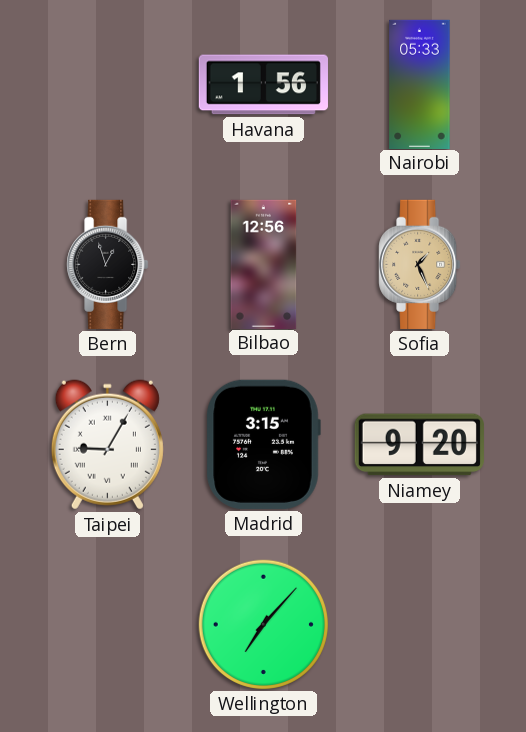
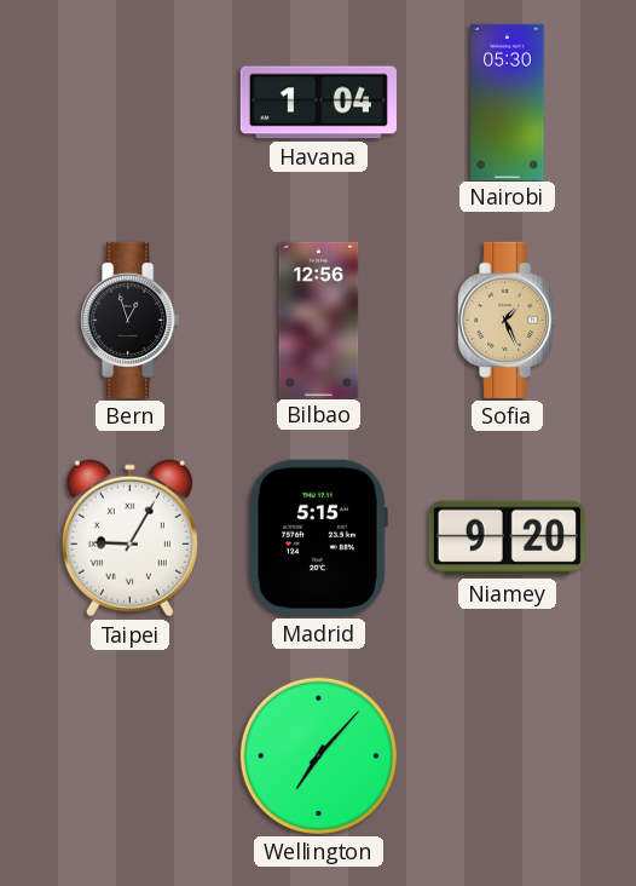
Havana: 1:56 -> 1:04
Nairobi: 05:33 -> 05:30
Madrid: 3:15 -> 5:15
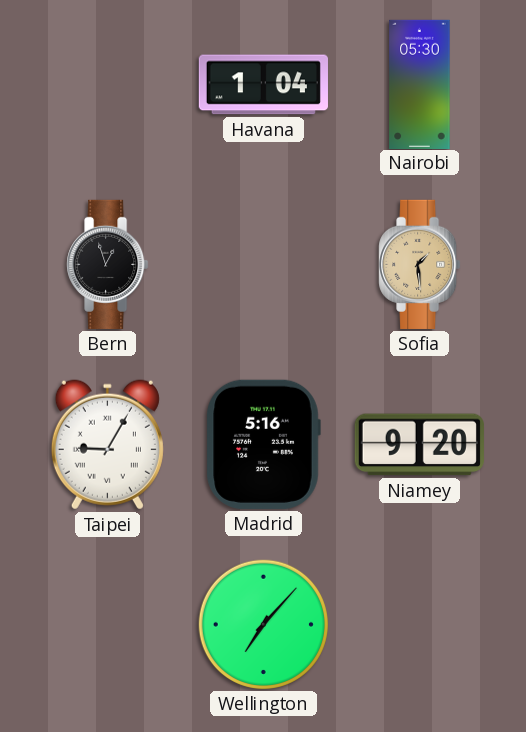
Bilbao: 12:56 -> none
Sofia: 1:26 -> 1:29
Madrid: 5:15 -> 5:16
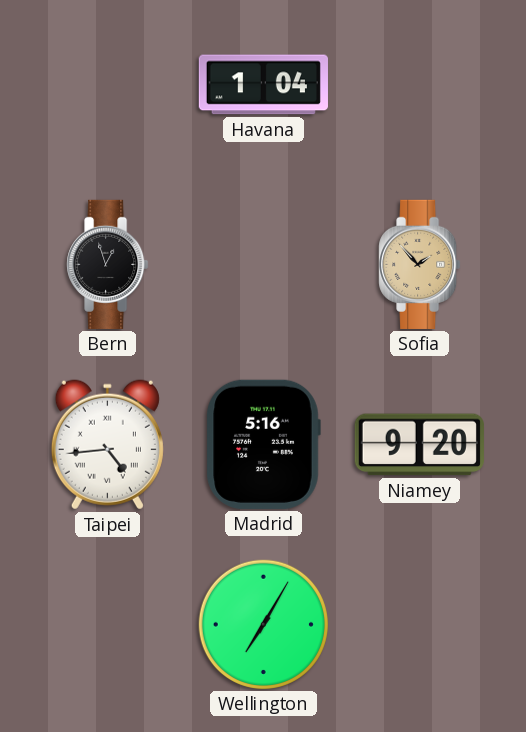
Nairobi: 05:30 -> none
Sofia: 1:29 -> 1:53
Taipei: 9:05 -> 4:44
Wellington: 7:07 -> 7:05
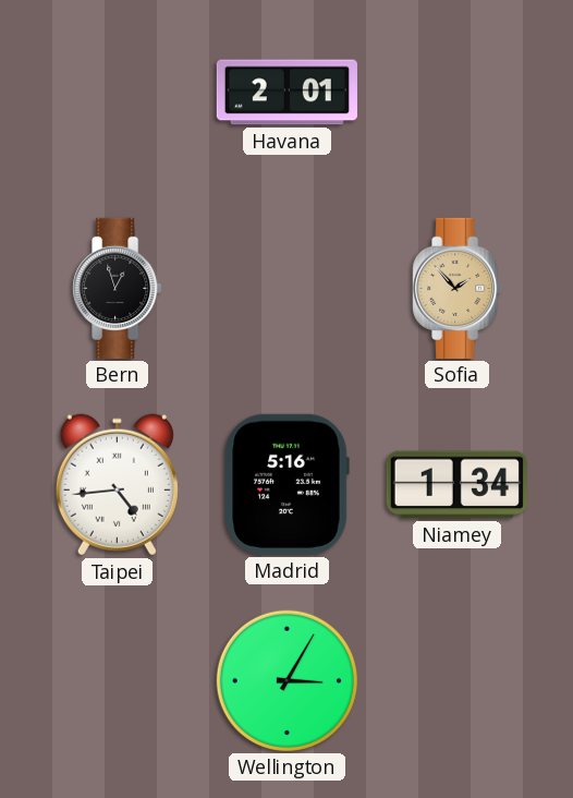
Havana: 1:04 -> 2:01
Niamey: 9:20 -> 1:34
Wellington: 7:05 -> 3:05
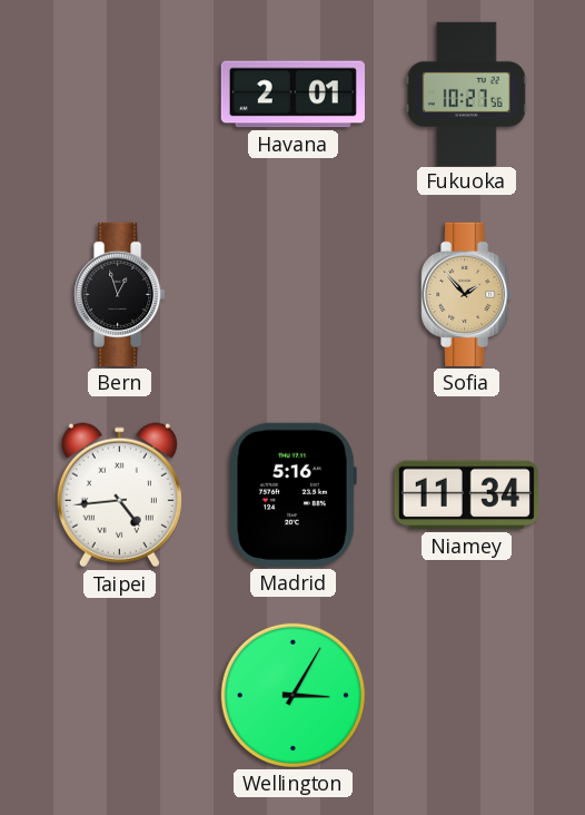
Fukuoka: none -> 10:27
Niamey: 1:34 -> 11:34
